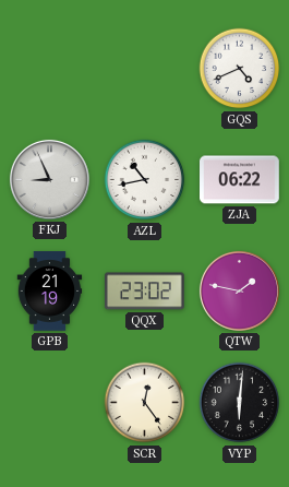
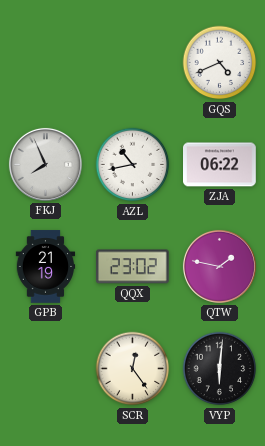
FKJ: 8:56 -> 7:56
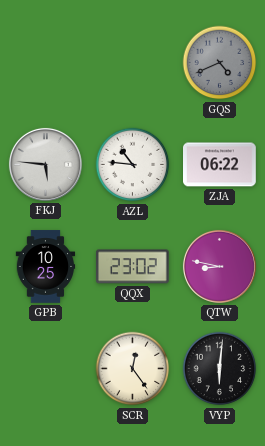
GQS dial: white -> grey
FKJ: 7:56 -> 5:46
AZL: 10:43 -> 10:46
GPB: 21:19 -> 10:25
QTW: 1:47 -> 8:47
